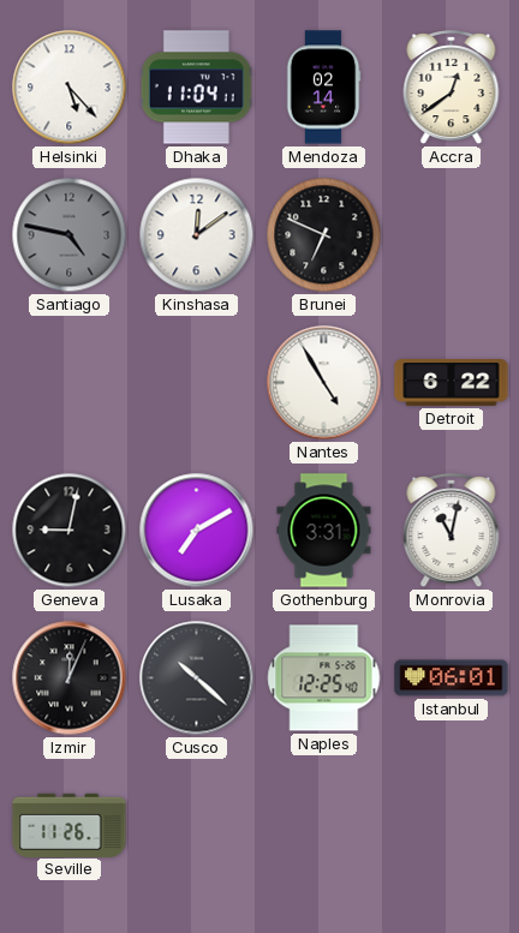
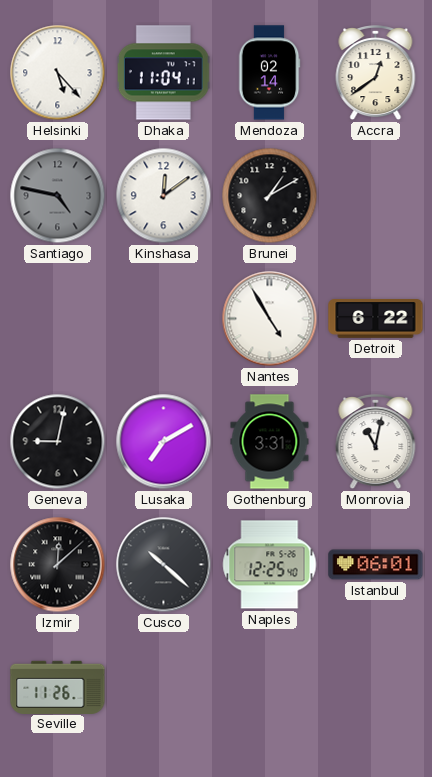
Brunei: 6:49 -> 1:10
Izmir: 12:04 -> 12:08
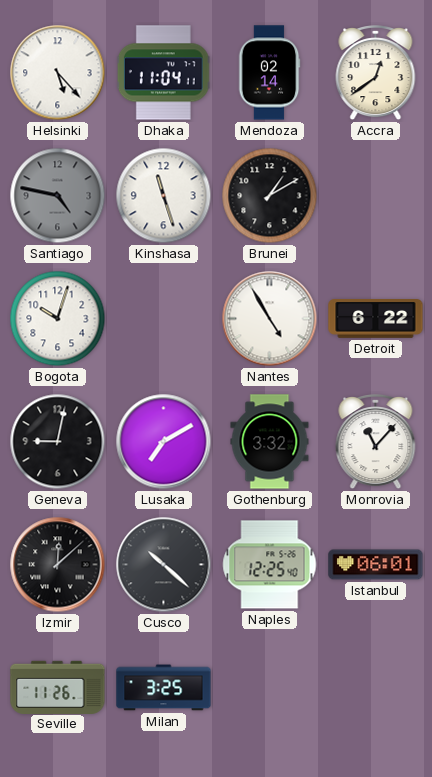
Kinshasa: 12:09 -> 11:27
Bogota: none -> 10:03
Gothenburg: 3:31 -> 3:32
Monrovia: 11:02 -> 11:07
Milan: none -> 3:25
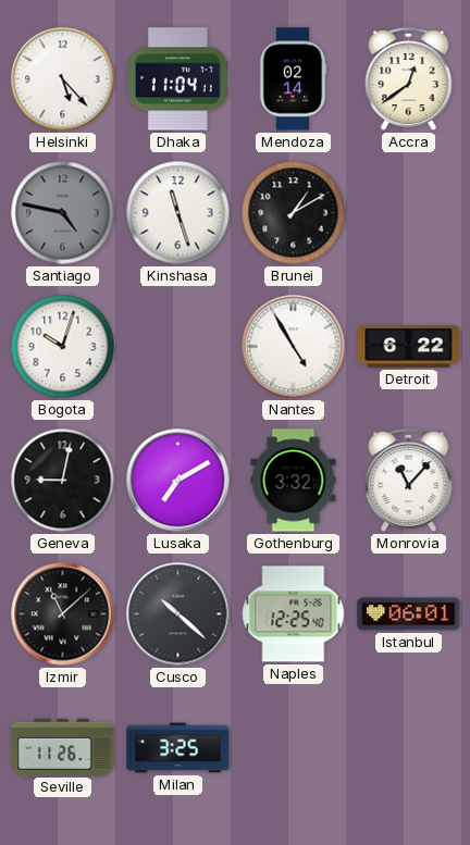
Izmir: 12:08 -> 11:08
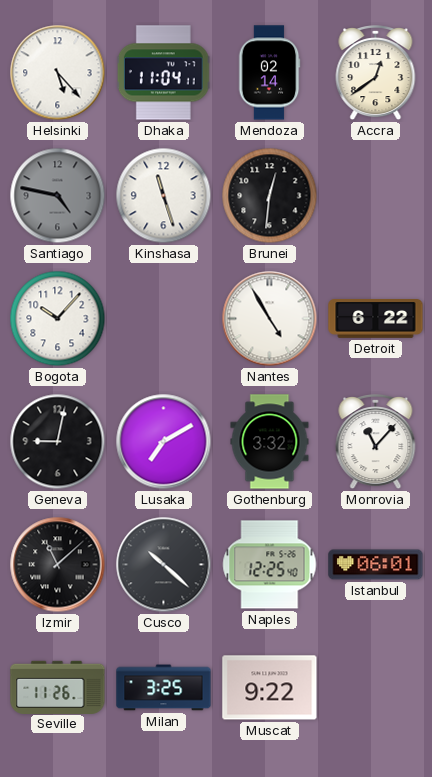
Brunei: 1:10 -> 12:31
Bogota: 10:03 -> 10:07
Muscat: none -> 9:22
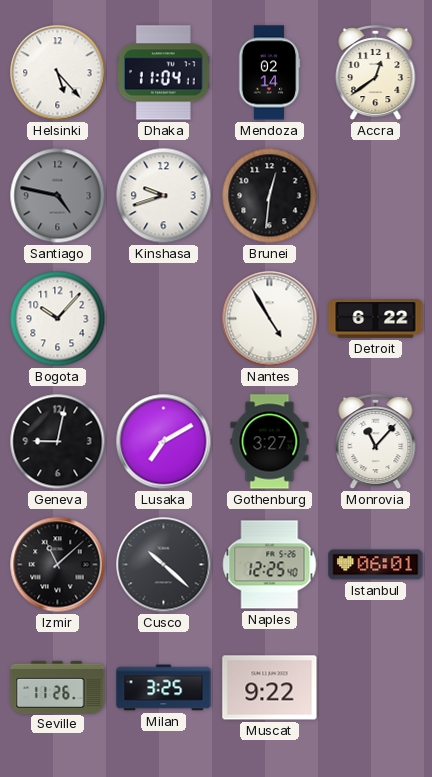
Kinshasa: 11:27 -> 9:42
Gothenburg: 3:32 -> 3:27
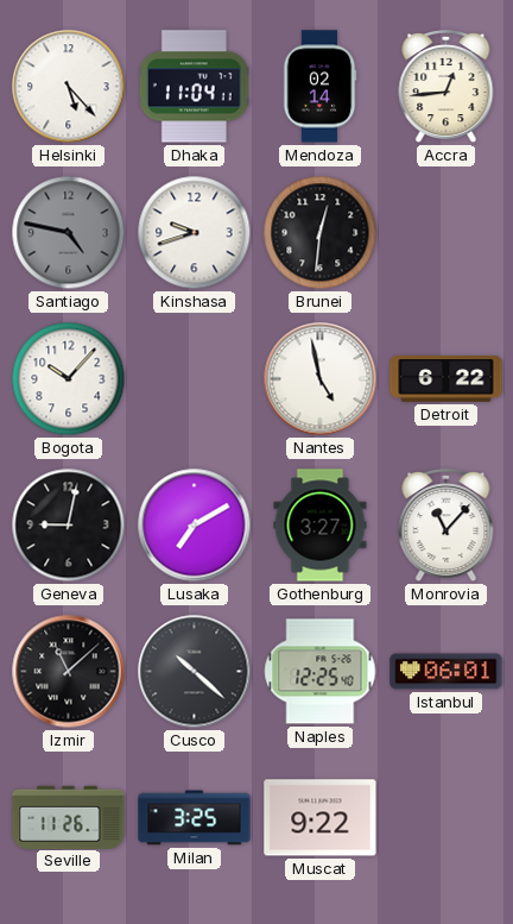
Accra: 12:39 -> 12:44
Nantes: 4:55 -> 4:58
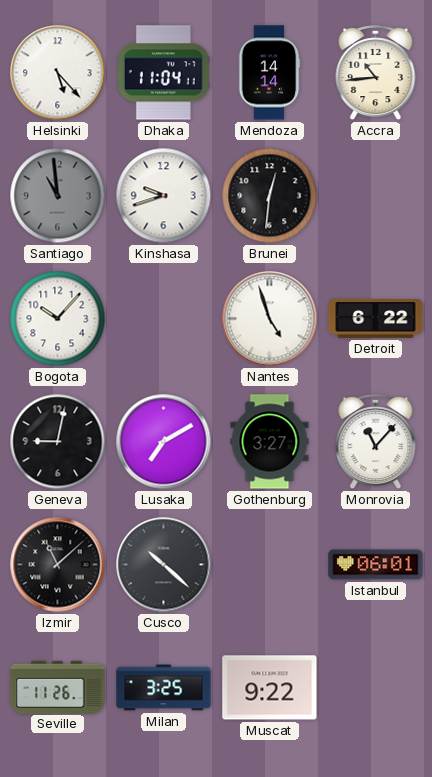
Mendoza: 02:14 -> 14:14
Accra: 12:44 -> 10:44
Santiago: 4:47 -> 10:59
Nantes: 4:58 -> 4:57
Naples: 12:25 -> none
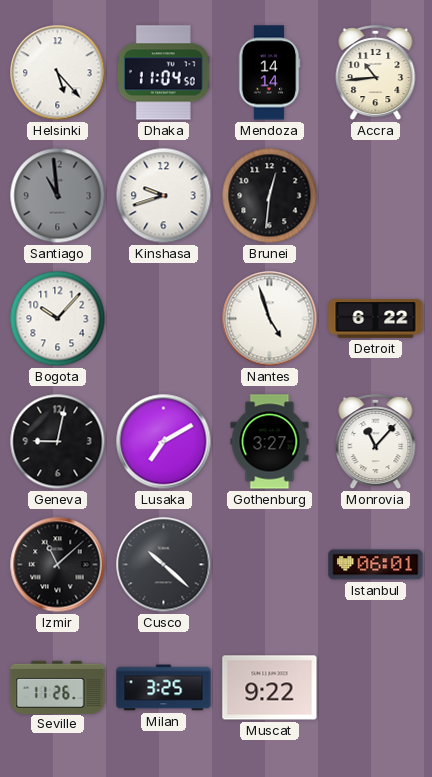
Dhaka: 11:04:11 -> 11:04:50
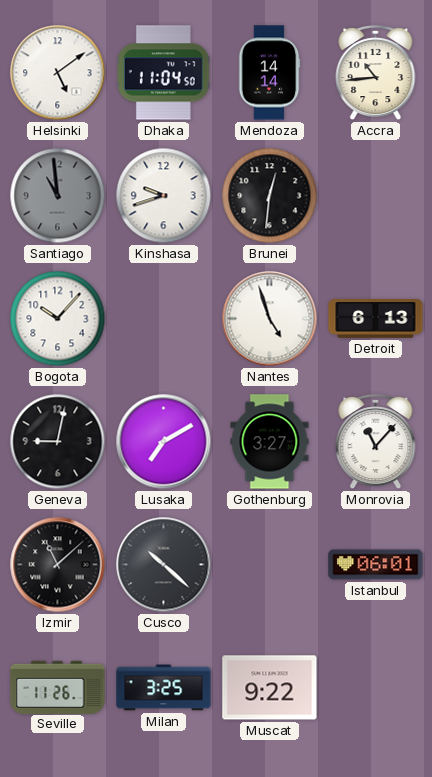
Helsinki: 5:23 -> 5:09
Detroit: 6:22 -> 6:13
